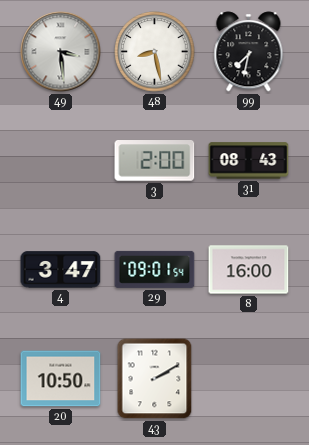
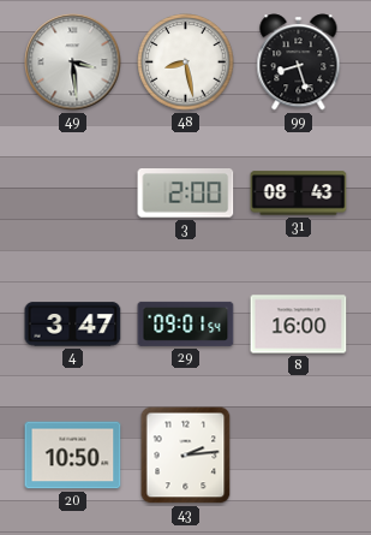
99: 7:32 -> 8:27
43: 2:10 -> 2:14
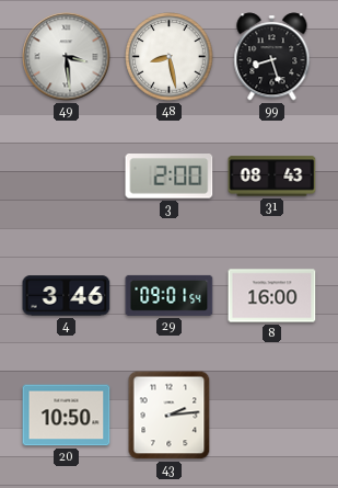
4: 3:47 -> 3:46
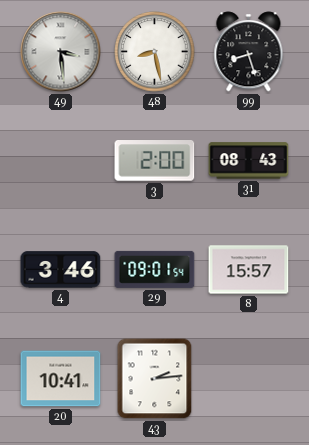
8: 16:00 -> 15:57
20: 10:50 -> 10:41
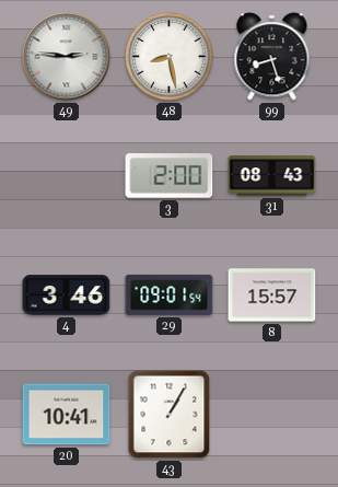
49: 3:29 -> 2:46
43: 2:14 -> 1:05
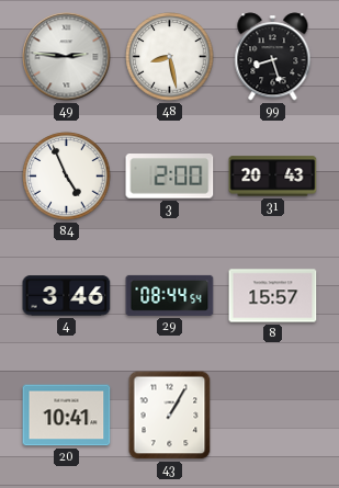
84: none -> 4:56
31: 08:43 -> 20:43
29: 09:01 -> 08:44
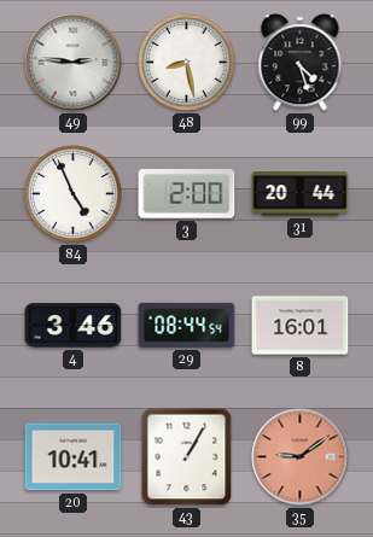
99: 8:27 -> 4:27
31: 20:43 -> 20:44
8: 15:57 -> 16:01
35: none -> 9:09
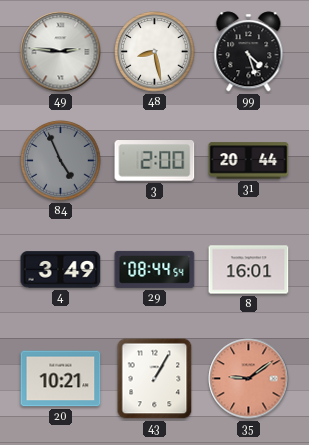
84 dial: white -> grey
4: 3:46 -> 3:49
20: 10:41 -> 10:21
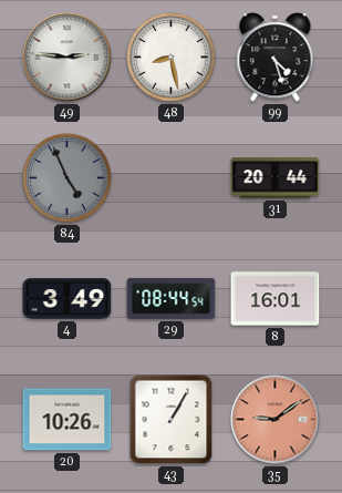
3: 2:00 -> none
20: 10:21 -> 10:26
